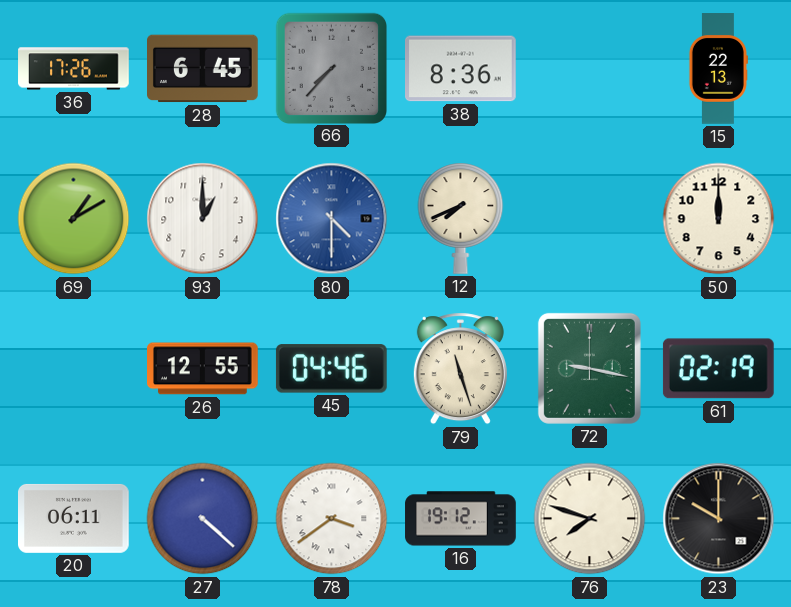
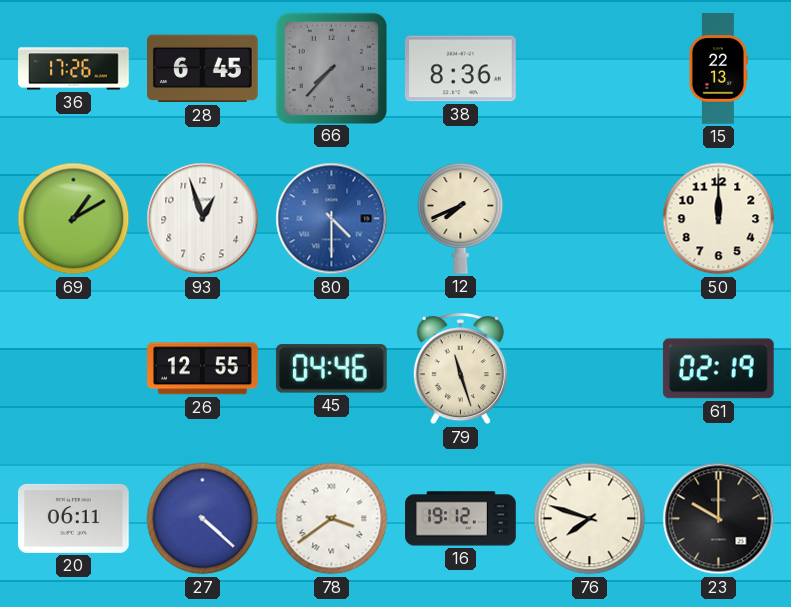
93: 1:00 -> 12:57
72: 9:17 -> none
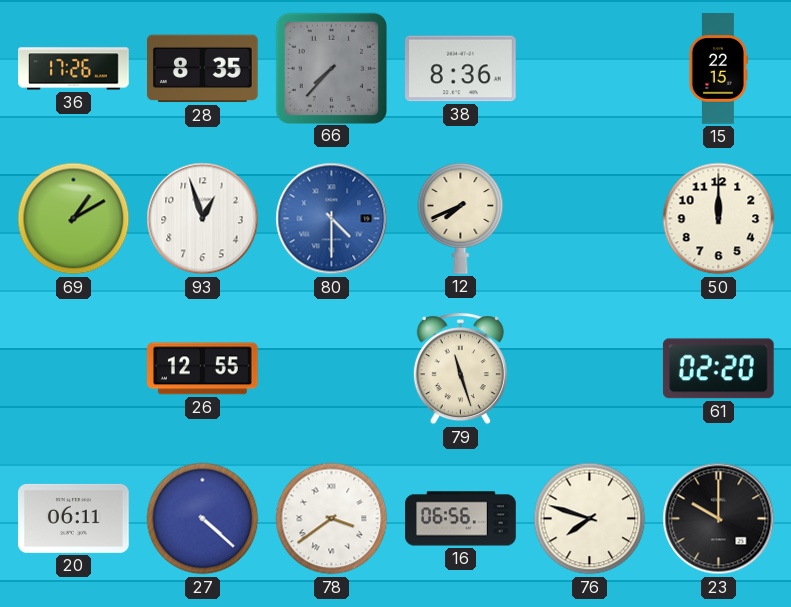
28: 6:45 -> 8:35
15: 22:13 -> 22:15
45: 04:46 -> none
61: 02:19 -> 02:20
16: 19:12 -> 06:56
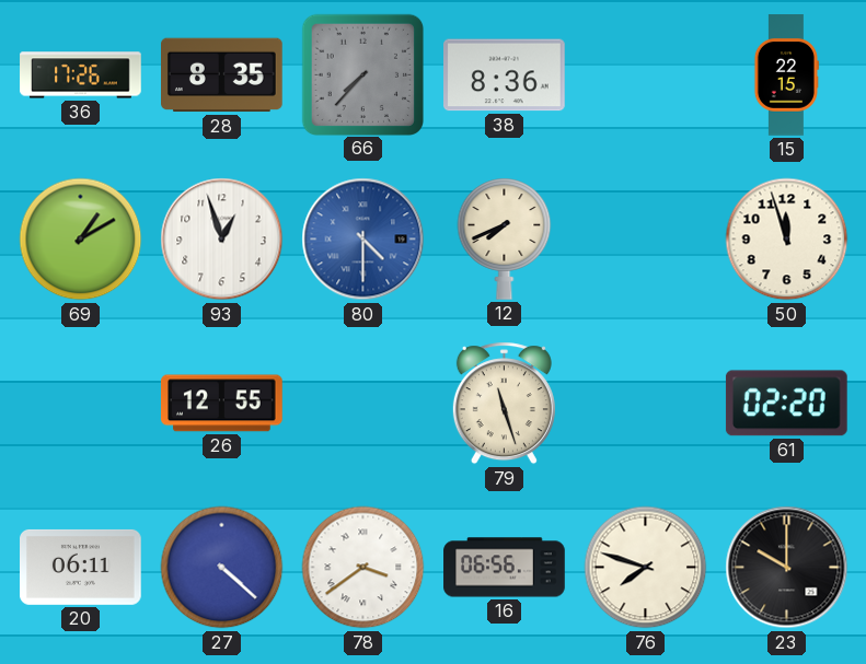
50: 12:00 -> 11:57
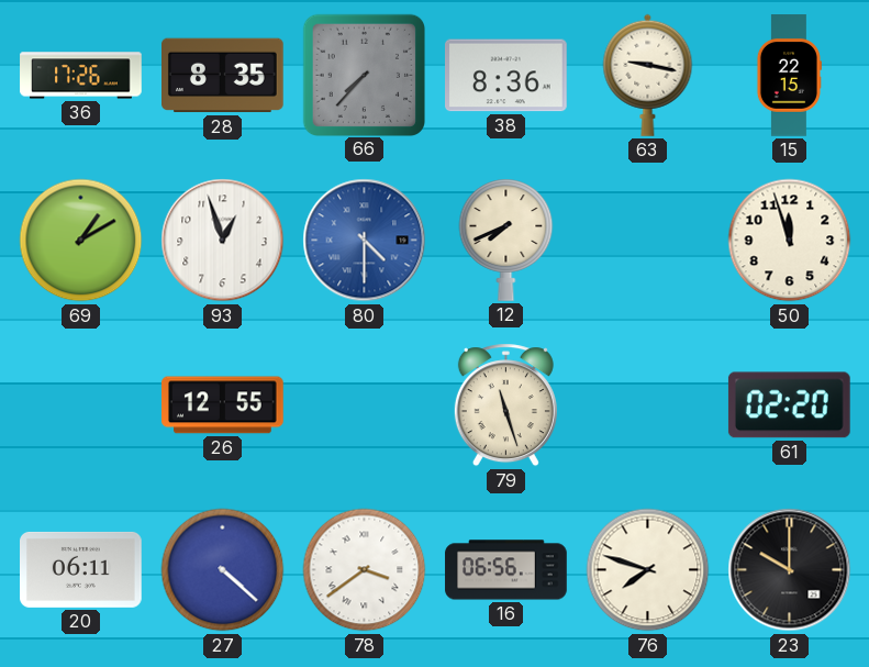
63: none -> 9:17
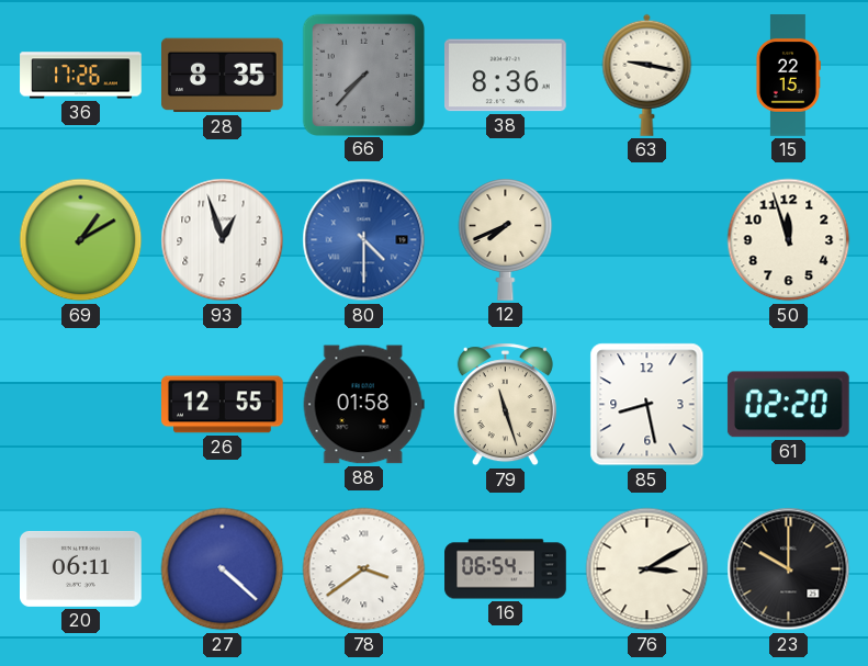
88: none -> 01:58
85: none -> 8:28
16: 06:56 -> 06:54
76: 7:48 -> 3:10
